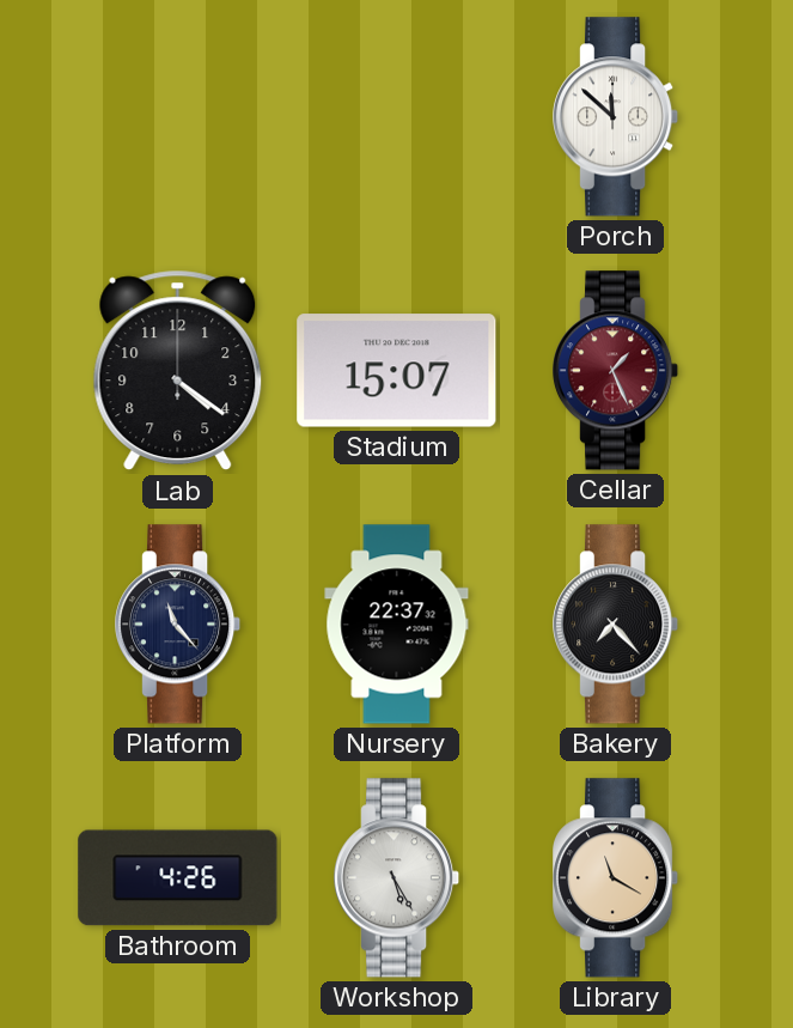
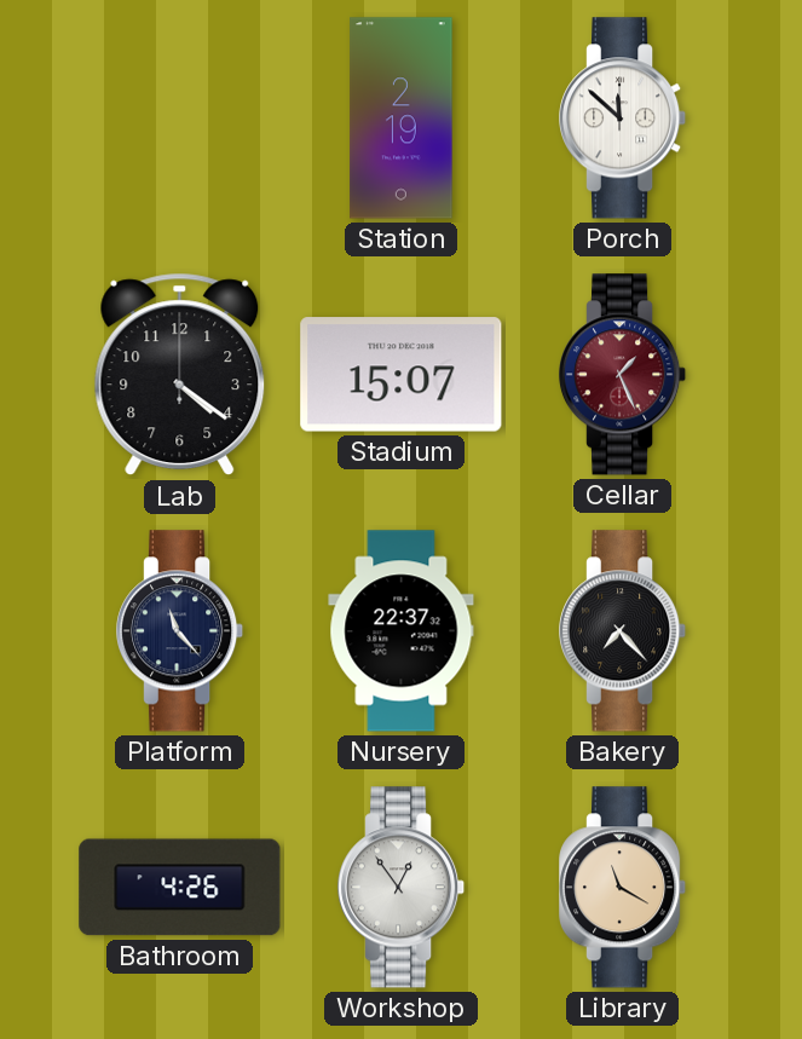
Station: none -> 2:19
Workshop: 5:25 -> 12:54
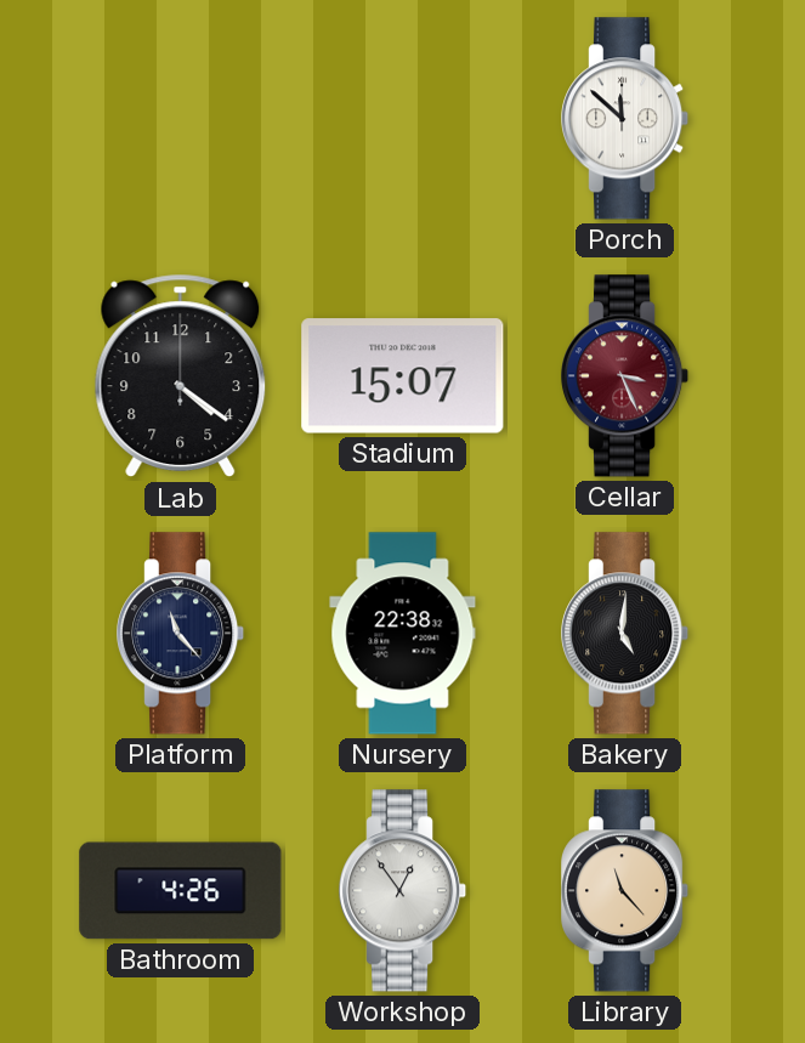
Station: 2:19 -> none
Cellar: 1:26 -> 3:26
Nursery: 22:37 -> 22:38
Bakery: 7:23 -> 5:01
Library: 11:20 -> 11:23
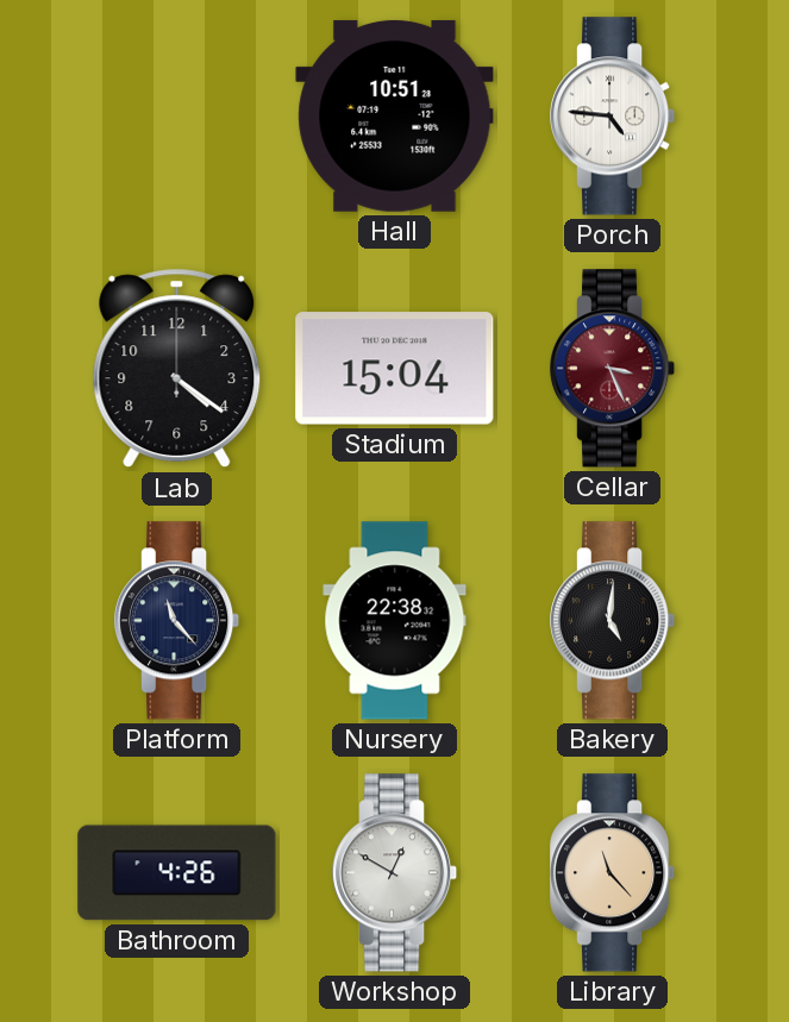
Hall: none -> 10:51
Porch: 11:52 -> 4:46
Stadium: 15:07 -> 15:04
Workshop: 12:54 -> 12:50
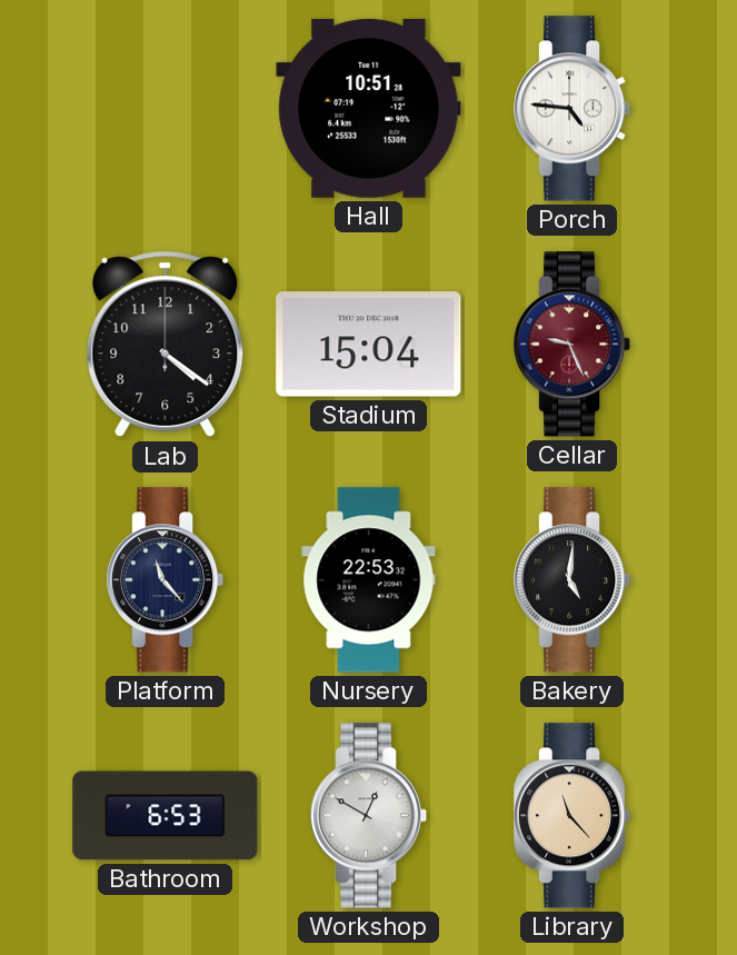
Cellar: 3:26 -> 9:26
Nursery: 22:38 -> 22:53
Bathroom: 4:26 -> 6:53
